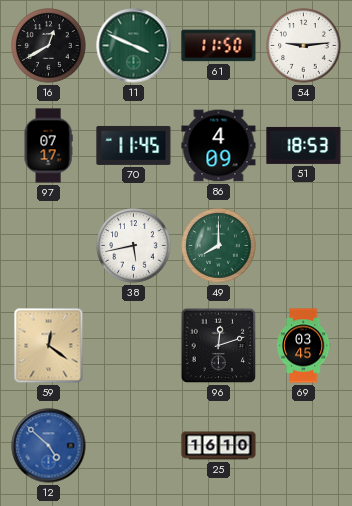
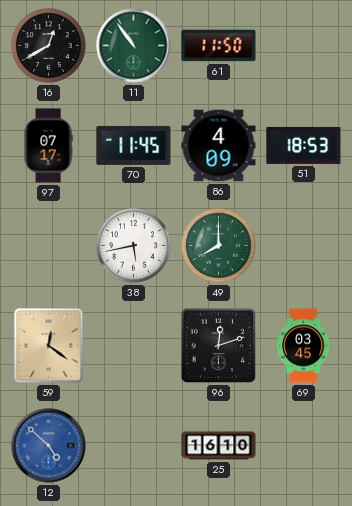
11: 3:49 -> 10:54
54: 9:14 -> none
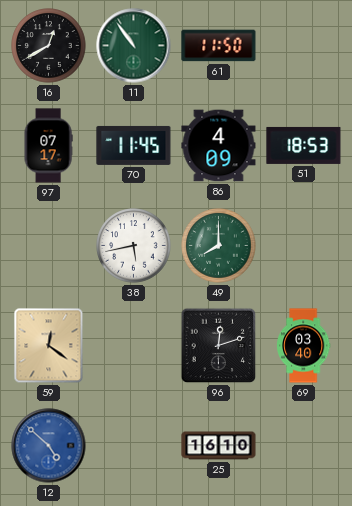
69: 03:45 -> 03:40
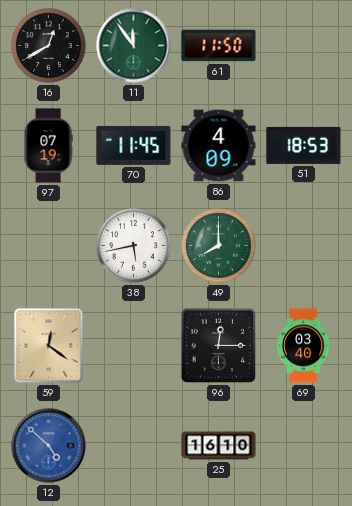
11: 10:54 -> 11:54
97: 07:17 -> 07:19
96: 12:12 -> 12:15
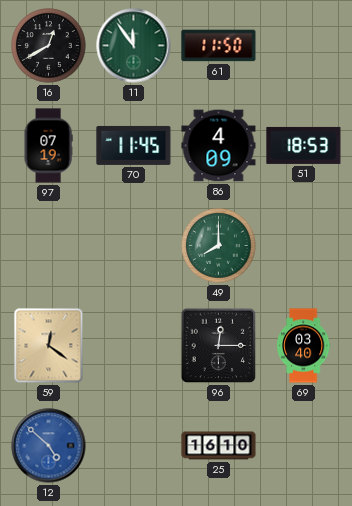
38: 5:43 -> none
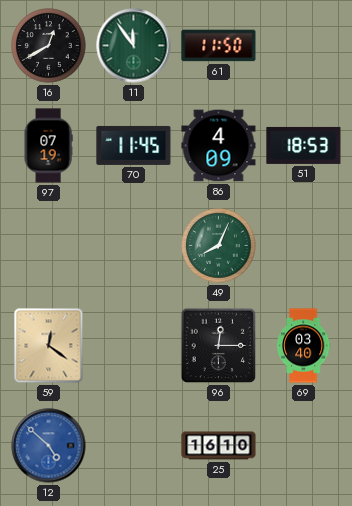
49: 8:00 -> 8:04
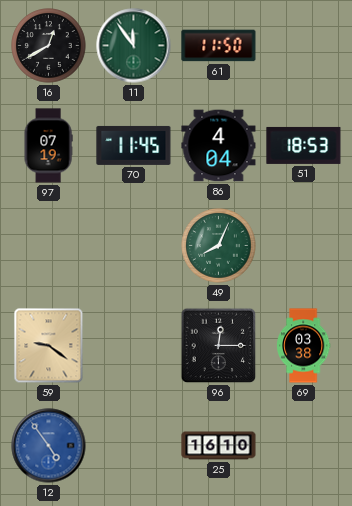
86: 4:09 -> 4:04
59: 12:21 -> 9:21
69: 03:40 -> 03:38
12: 4:52 -> 4:54
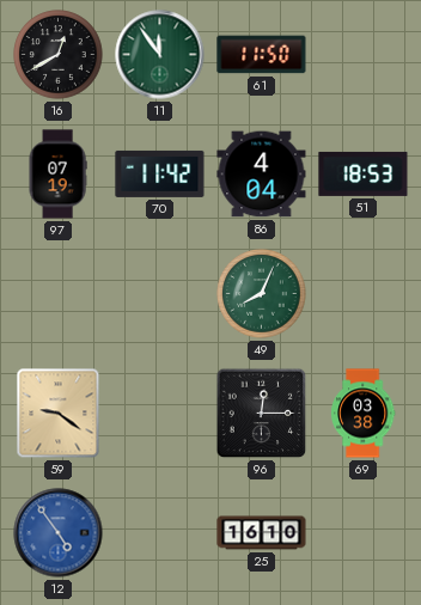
70: 11:45 -> 11:42
